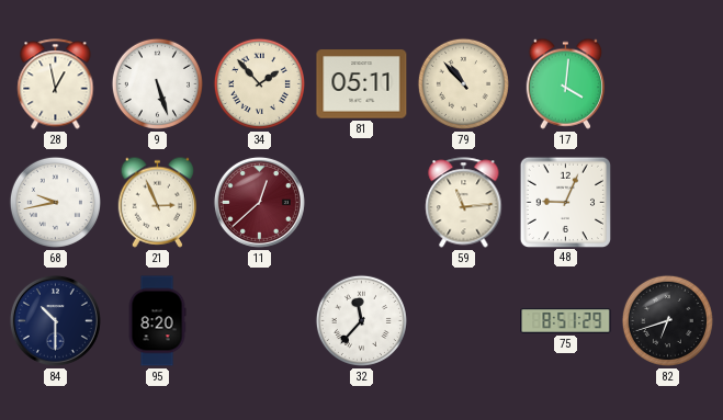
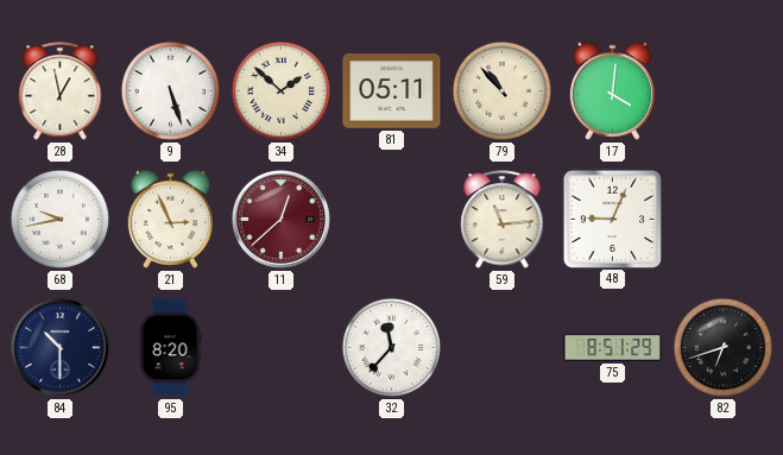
34: 1:53 -> 1:52
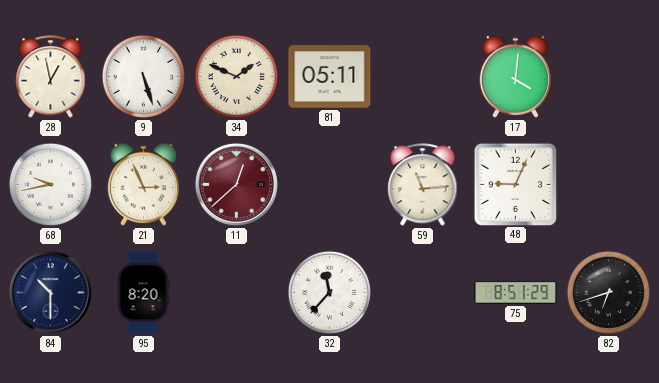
34: 1:52 -> 1:49
79: 10:53 -> none
